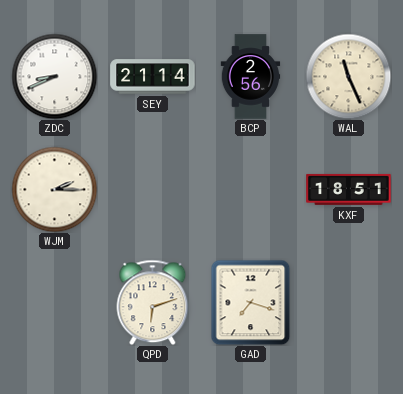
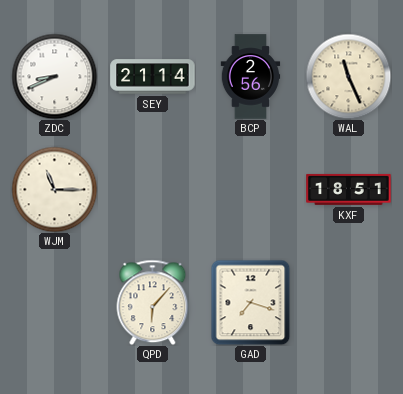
WJM: 2:15 -> 11:15
QPD: 6:12 -> 6:07
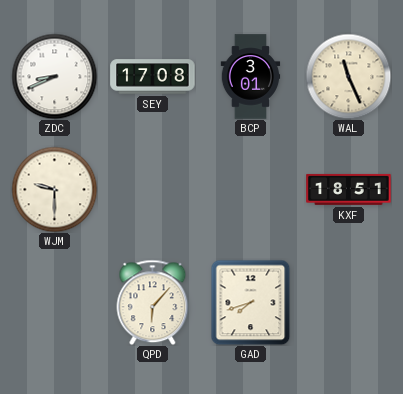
SEY: 21:14 -> 17:08
BCP: 2:56 -> 3:01
WJM: 11:15 -> 9:30
GAD: 7:18 -> 7:42
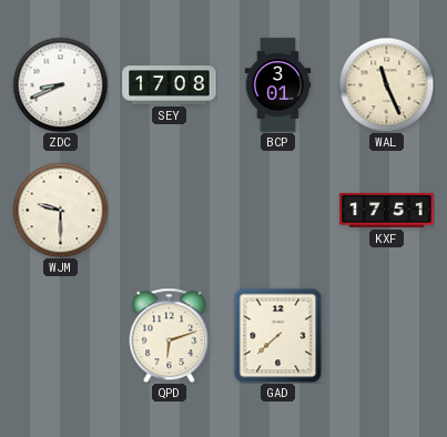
KXF: 18:51 -> 17:51
QPD: 6:07 -> 6:12
GAD: 7:42 -> 7:38
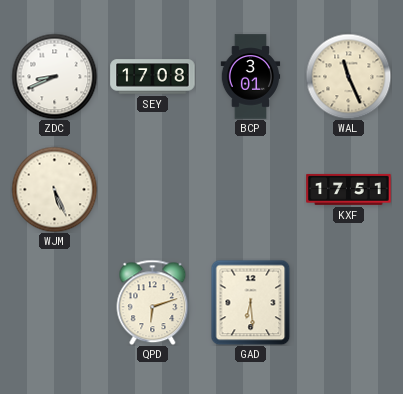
WJM: 9:30 -> 5:26
GAD: 7:38 -> 6:29
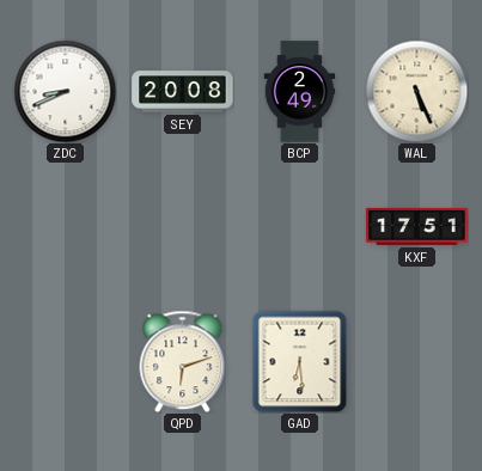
SEY: 17:08 -> 20:08
BCP: 3:01 -> 2:49
WAL: 11:26 -> 5:26
WJM: 5:26 -> none
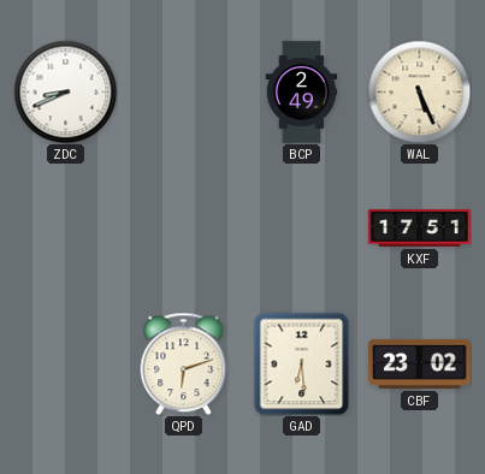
SEY: 20:08 -> none
CBF: none -> 23:02
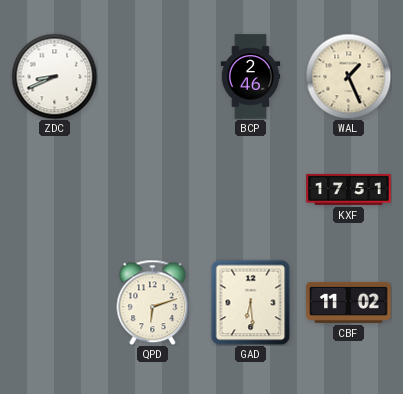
BCP: 2:49 -> 2:46
WAL: 5:26 -> 1:26
CBF: 23:02 -> 11:02
